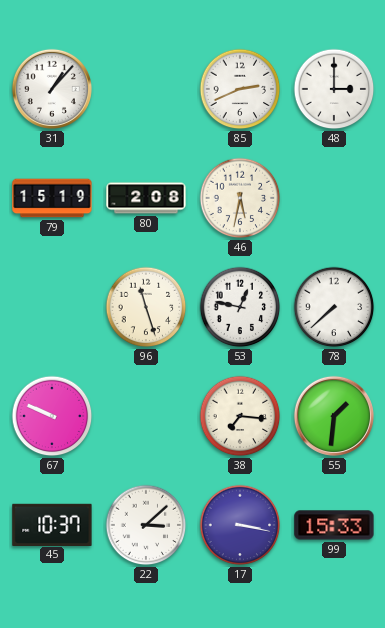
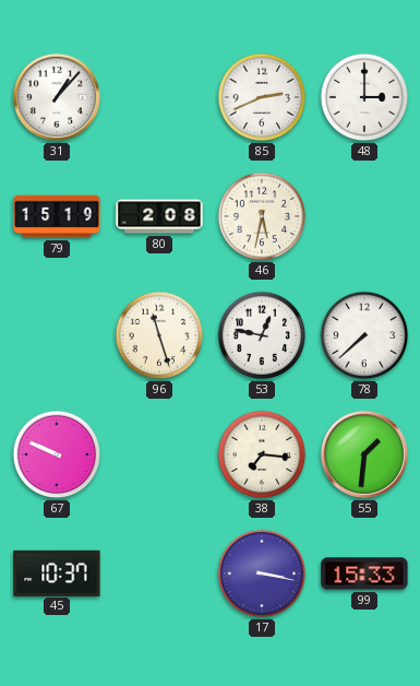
22: 3:08 -> none
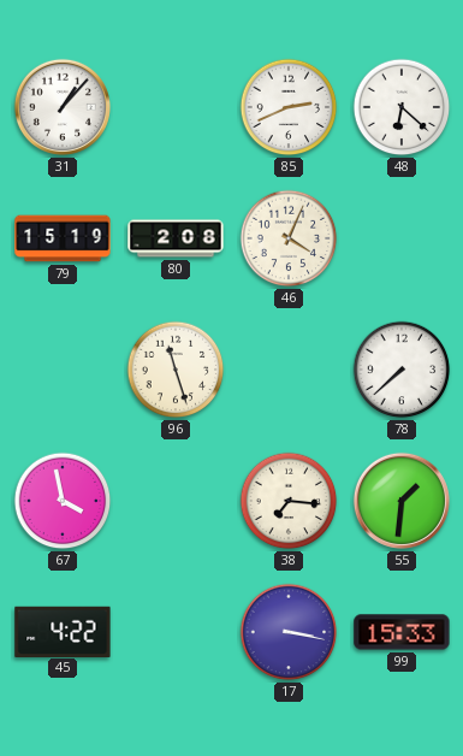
48: 3:00 -> 6:22
46: 5:32 -> 4:04
53: 12:47 -> none
67: 9:49 -> 3:58
45: 10:37 -> 4:22
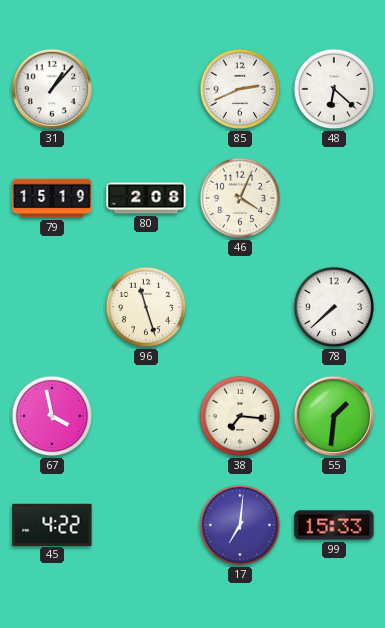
17: 3:17 -> 7:01
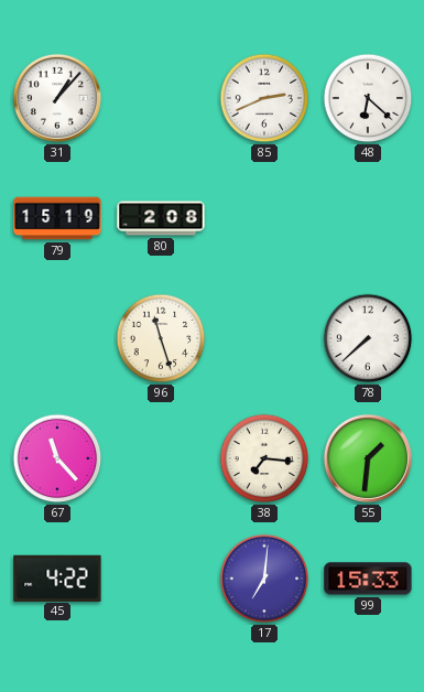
46: 4:04 -> none
67: 3:58 -> 11:23
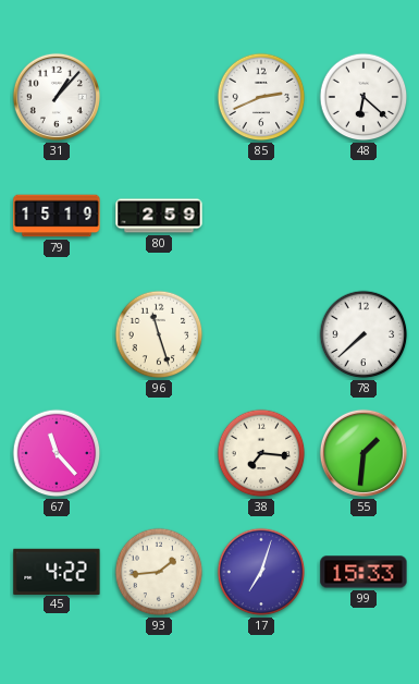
80: 2:08 -> 2:59
93: none -> 1:44
17: 7:01 -> 7:03
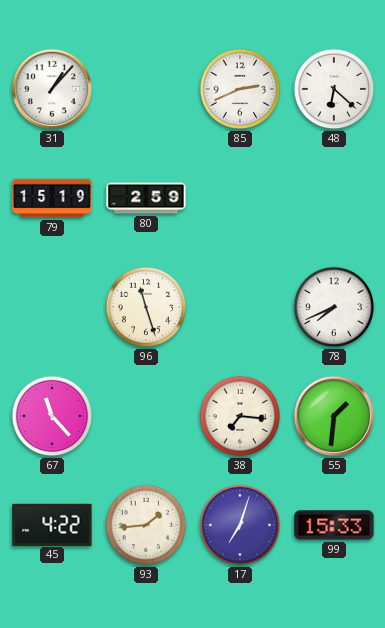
78: 7:38 -> 7:41
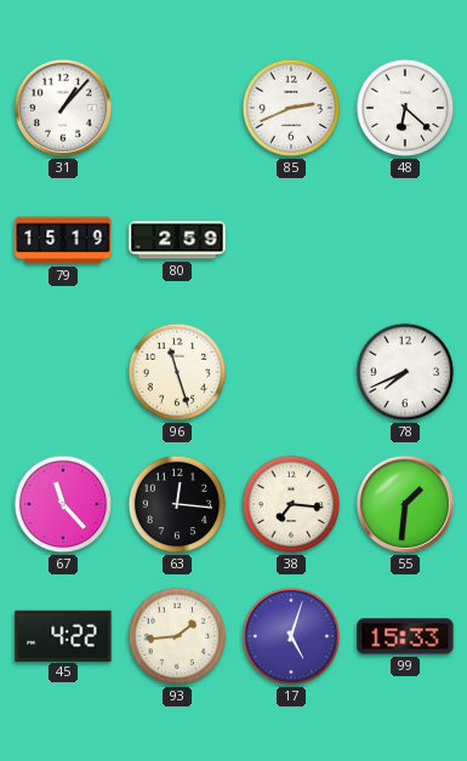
63: none -> 12:16
17: 7:03 -> 5:03
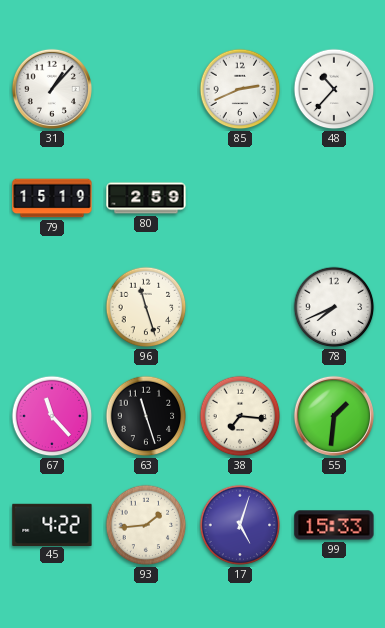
48: 6:22 -> 10:37
63: 12:16 -> 11:27
